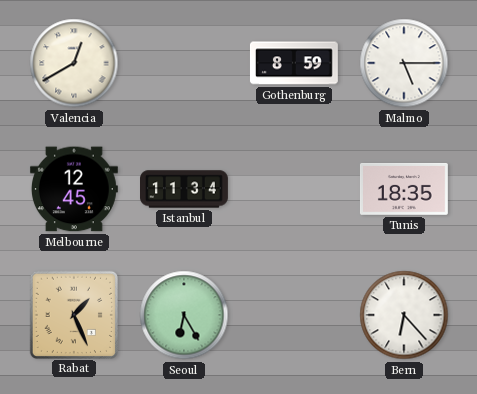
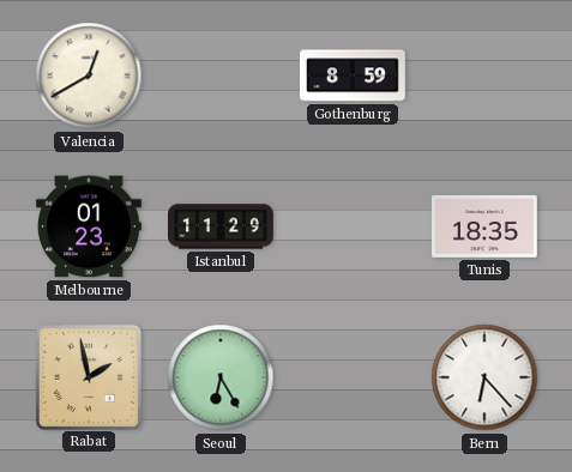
Malmo: 5:15 -> none
Melbourne: 12:45 -> 01:23
Istanbul: 11:34 -> 11:29
Rabat: 1:26 -> 1:58
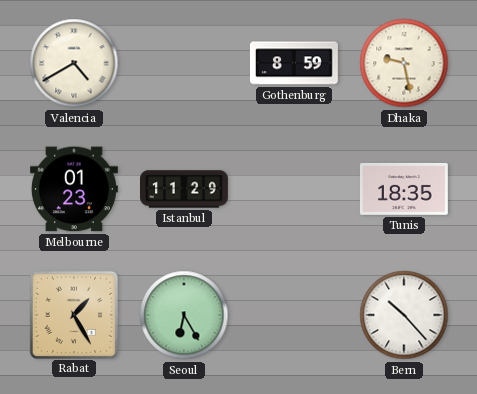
Valencia: 12:40 -> 4:40
Dhaka: none -> 9:28
Rabat: 1:58 -> 1:25
Bern: 6:23 -> 10:23
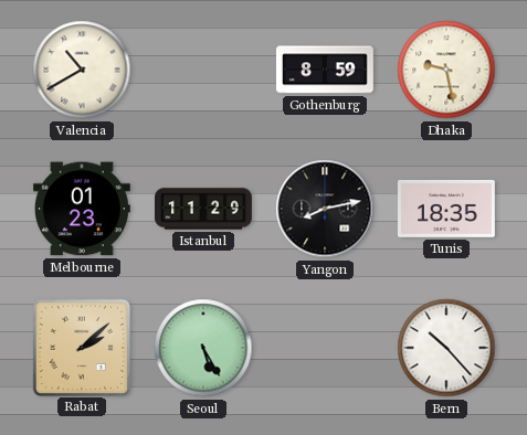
Valencia: 4:40 -> 10:40
Yangon: none -> 8:13
Rabat: 1:25 -> 2:08
Seoul: 6:25 -> 5:25
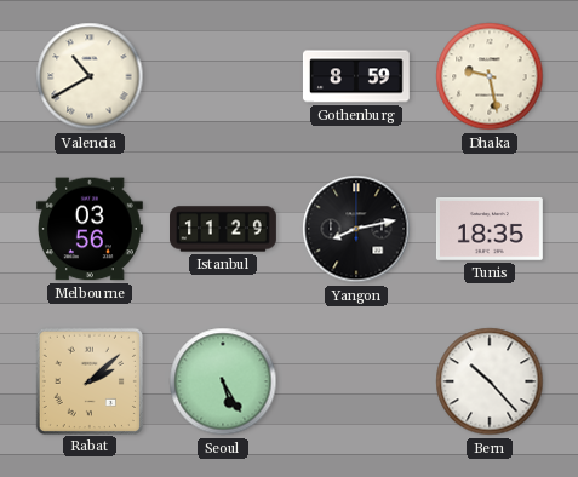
Melbourne: 01:23 -> 03:56
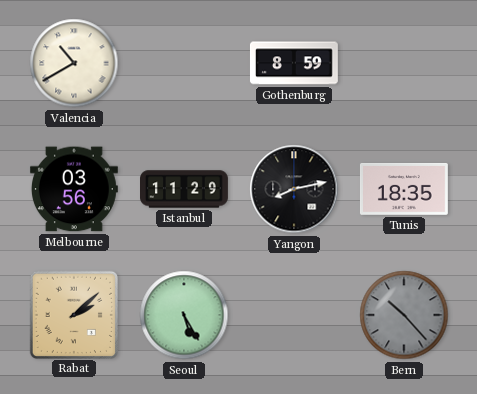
Dhaka: 9:28 -> none
Bern dial: white -> grey
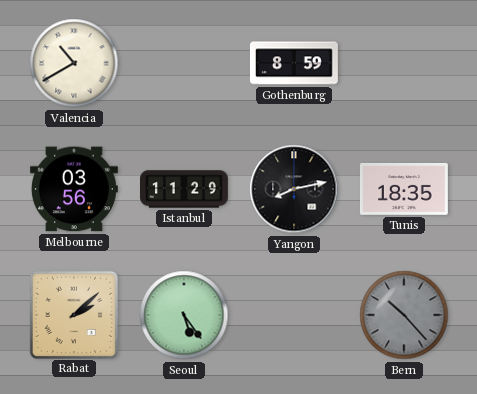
Seoul: 5:25 -> 5:24
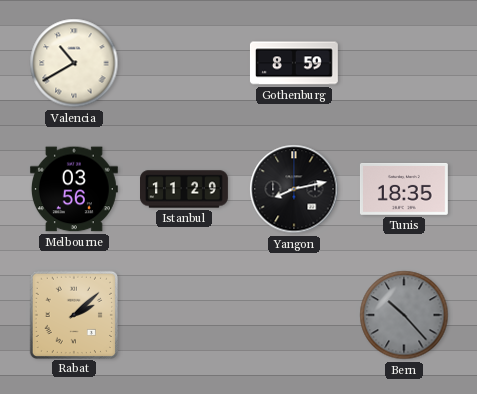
Seoul: 5:24 -> none
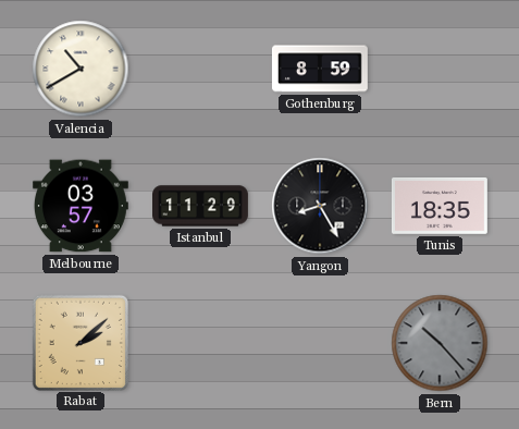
Melbourne: 03:56 -> 03:57
Yangon: 8:13 -> 8:25
